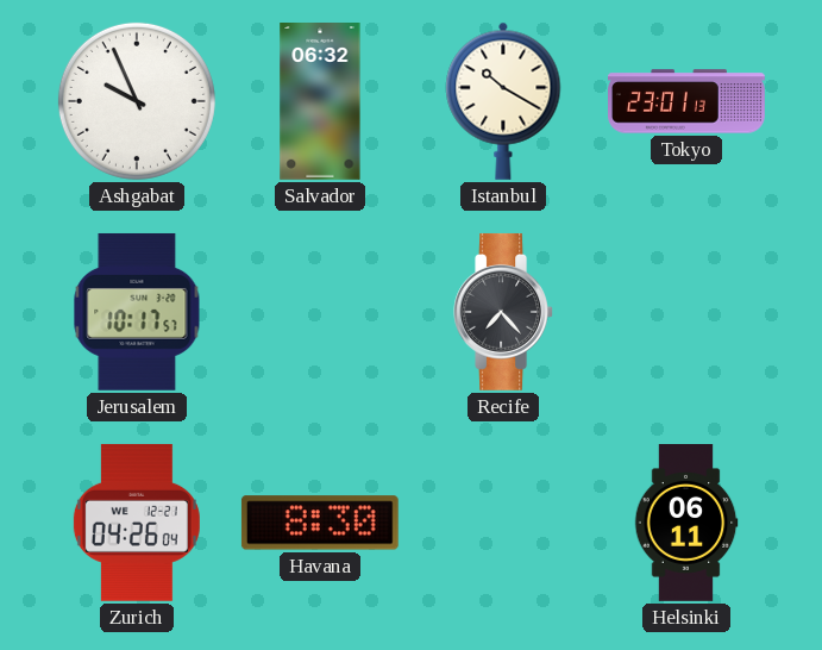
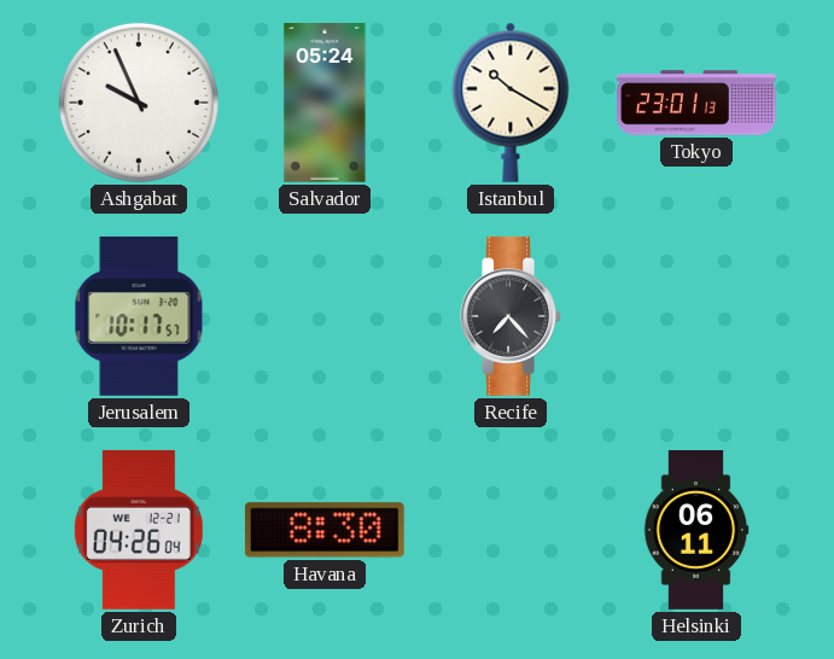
Salvador: 06:32 -> 05:24
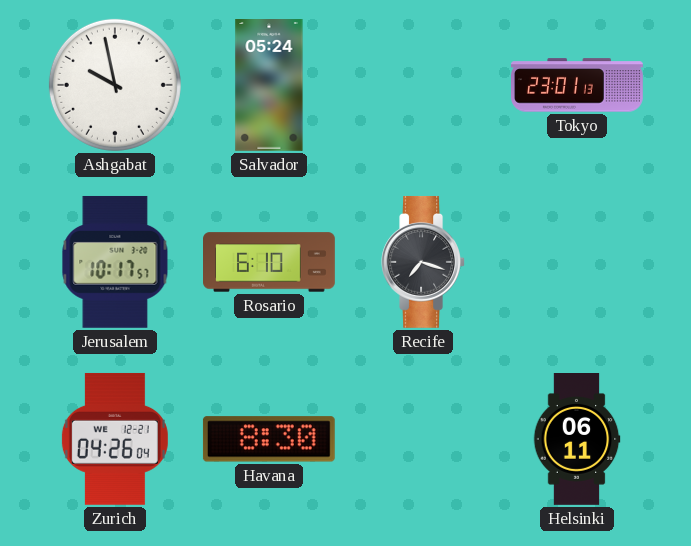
Ashgabat: 9:56 -> 9:58
Istanbul: 10:20 -> none
Rosario: none -> 6:10
Recife: 7:23 -> 7:18
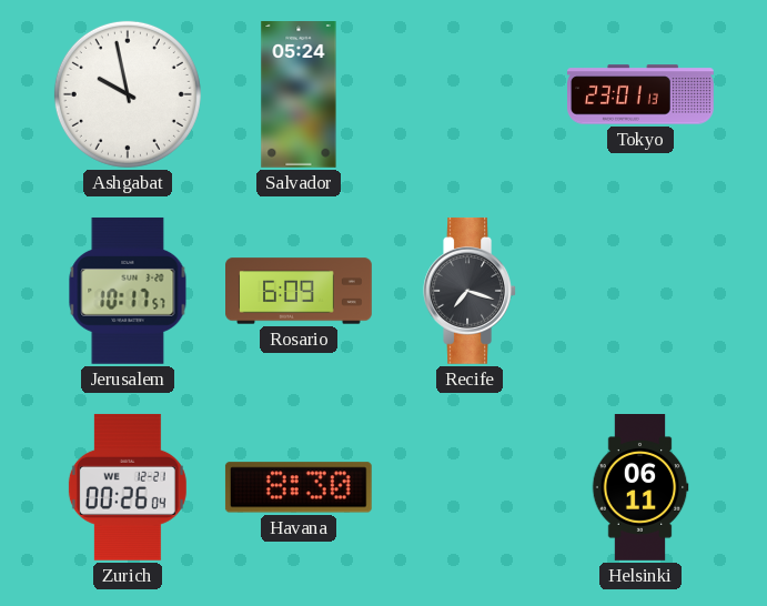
Rosario: 6:10 -> 6:09
Zurich: 04:26 -> 00:26
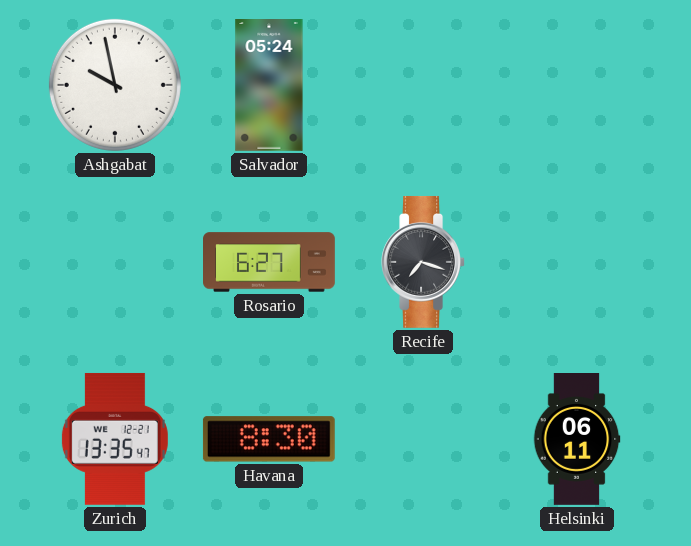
Tokyo: 23:01 -> none
Jerusalem: 10:17 -> none
Rosario: 6:09 -> 6:27
Zurich: 00:26 -> 13:35
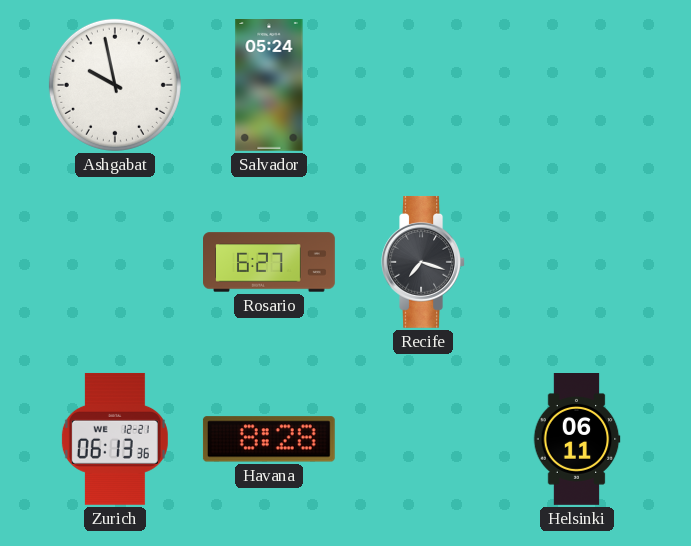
Zurich: 13:35 -> 06:13
Havana: 8:30 -> 8:28
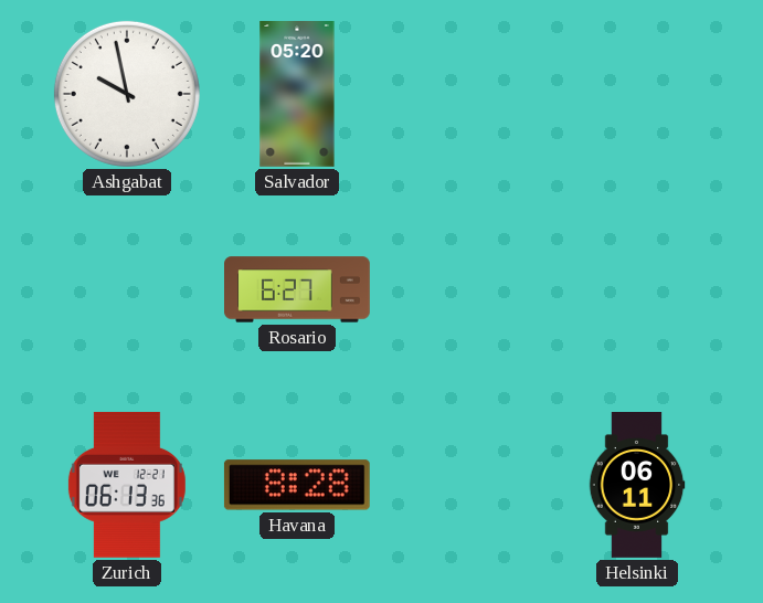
Salvador: 05:24 -> 05:20
Recife: 7:18 -> none
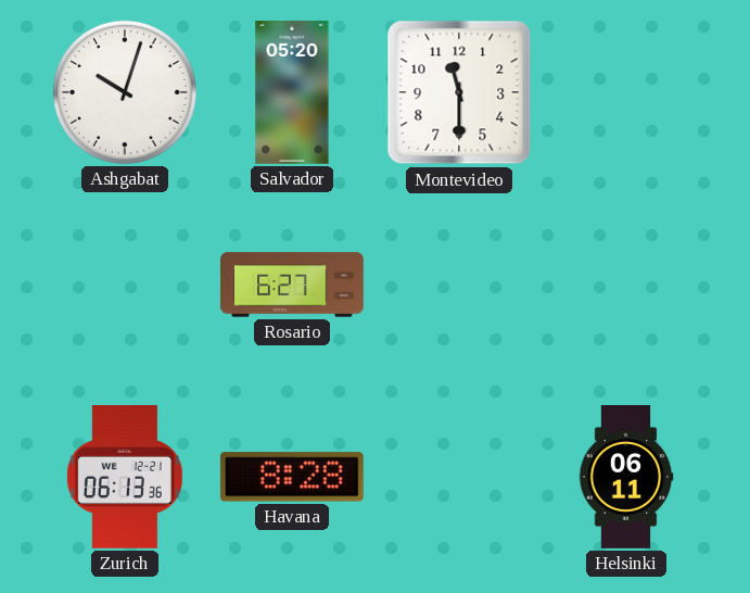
Ashgabat: 9:58 -> 10:03
Montevideo: none -> 11:30
